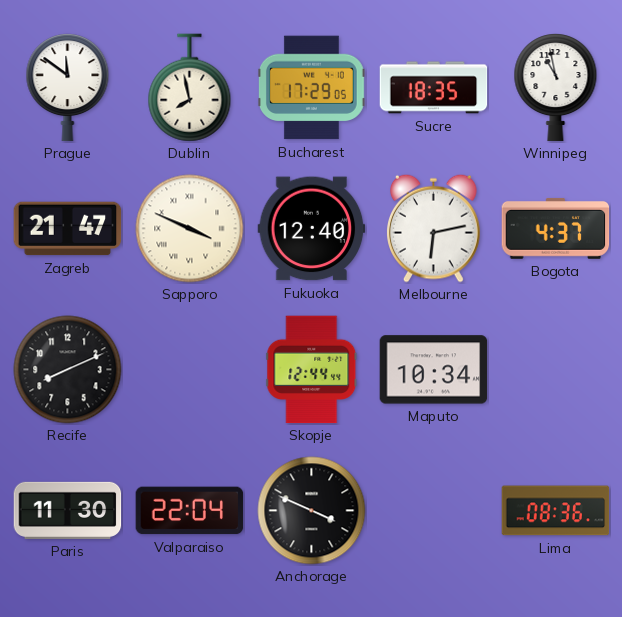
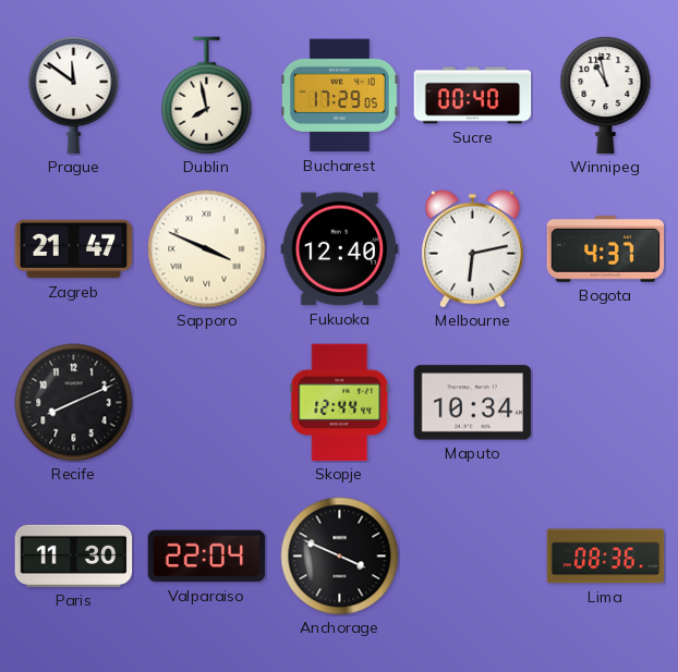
Sucre: 18:35 -> 00:40
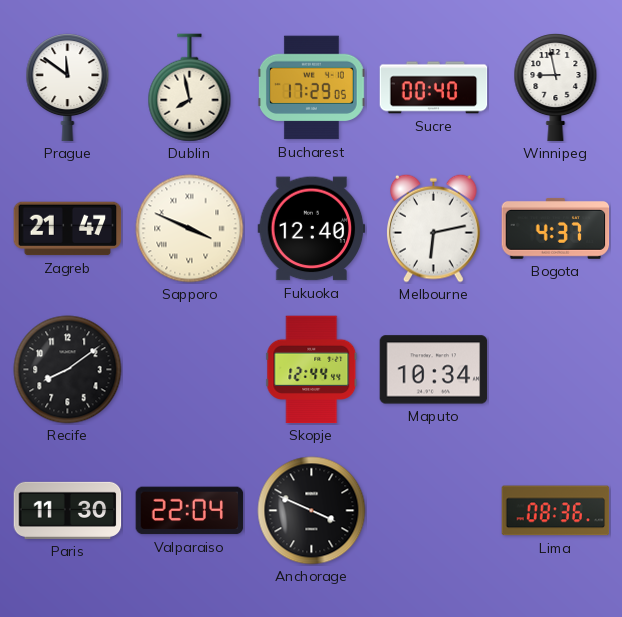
Winnipeg: 10:58 -> 8:58
Recife: 8:11 -> 8:09
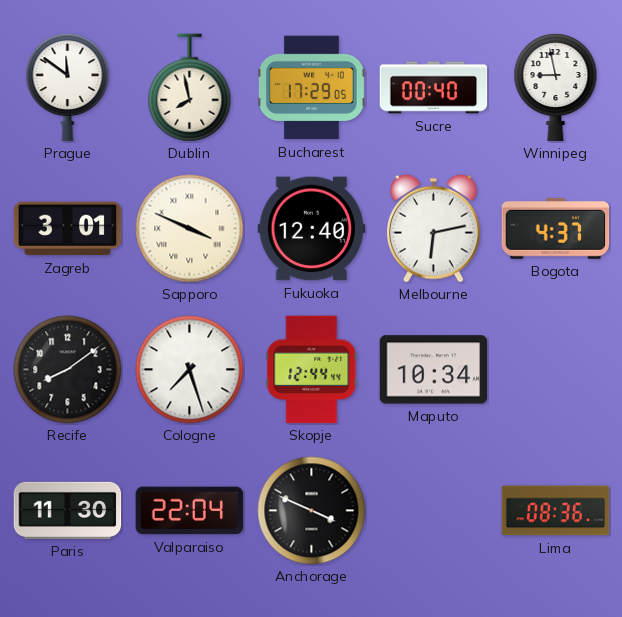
Zagreb: 21:47 -> 3:01
Cologne: none -> 7:27
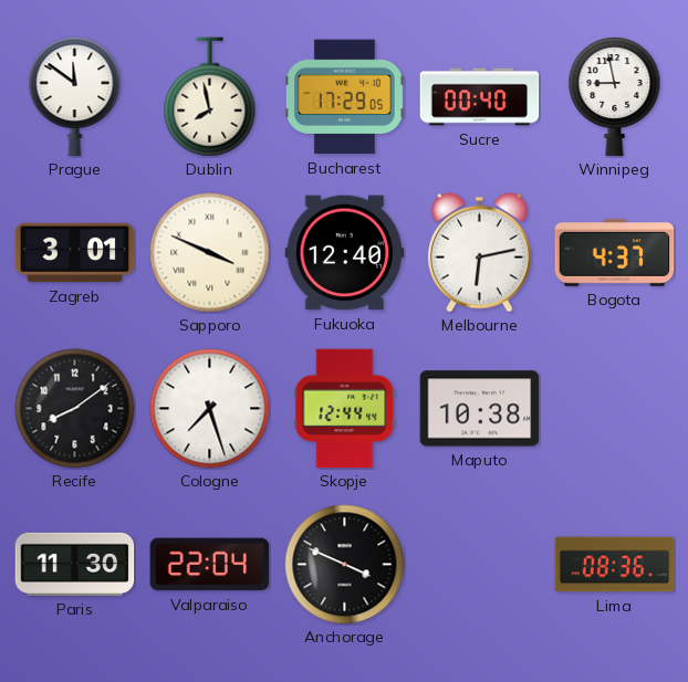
Maputo: 10:34 -> 10:38
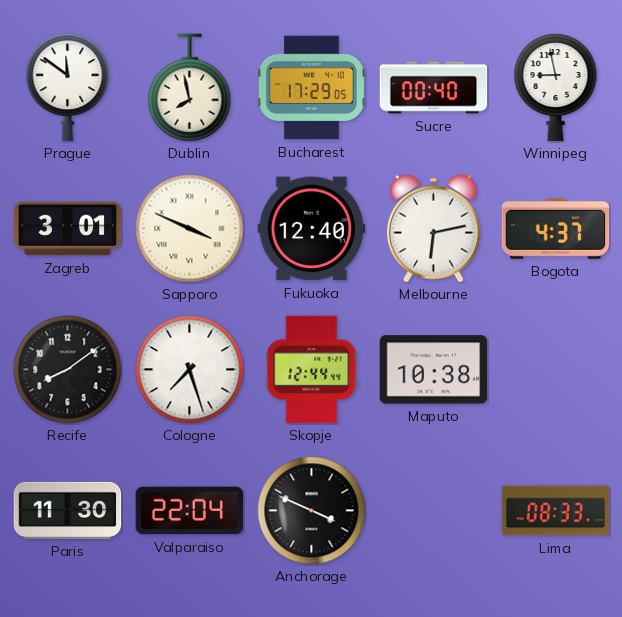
Lima: 08:36 -> 08:33
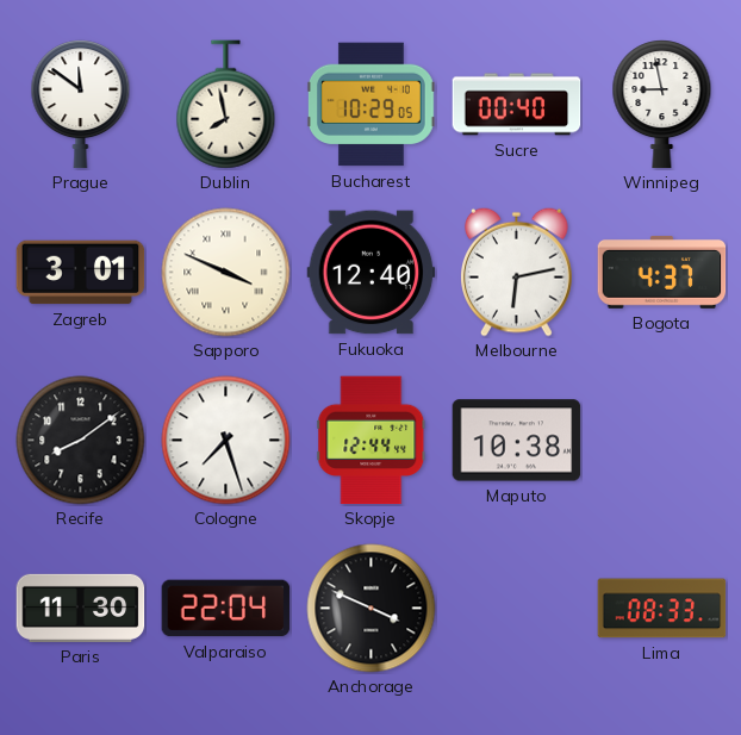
Bucharest: 17:29 -> 10:29
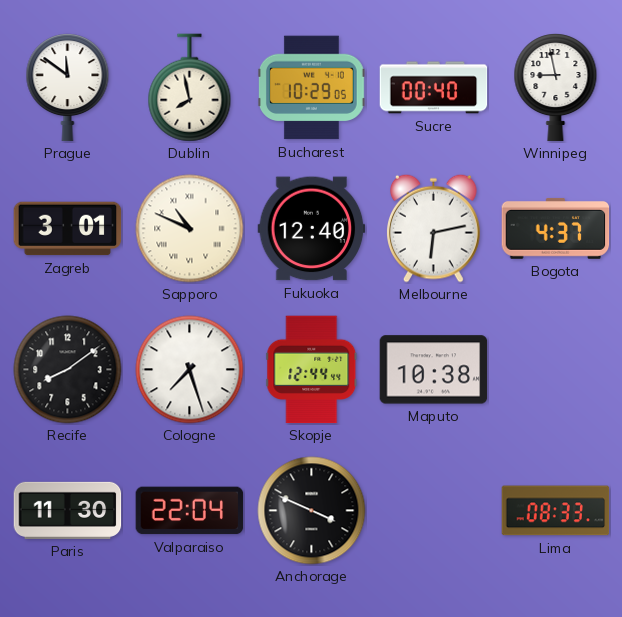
Sapporo: 3:49 -> 10:49
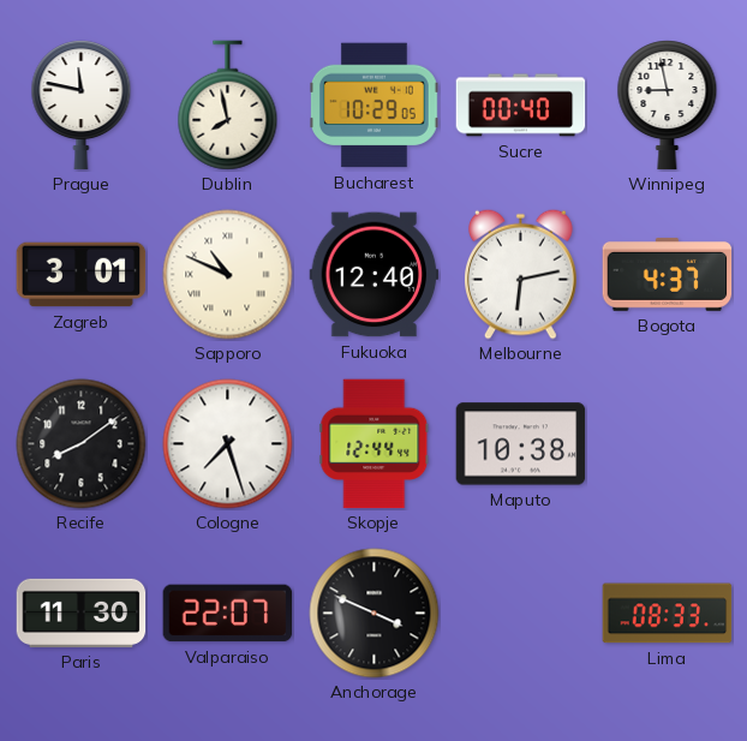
Prague: 11:51 -> 11:47
Valparaiso: 22:04 -> 22:07
